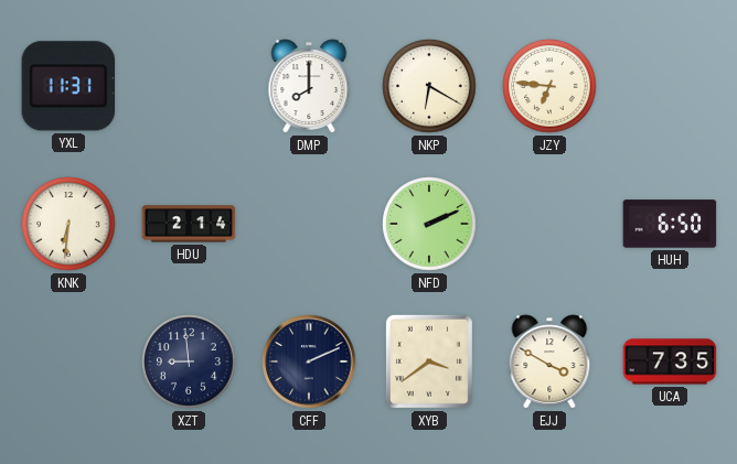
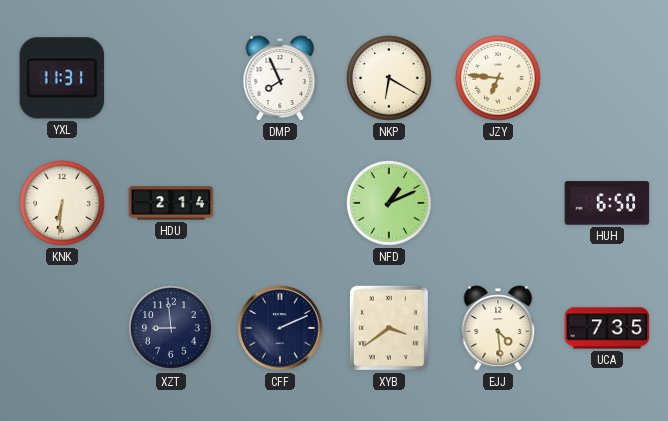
DMP: 8:00 -> 7:56
NFD: 2:11 -> 1:11
EJJ: 3:50 -> 4:29
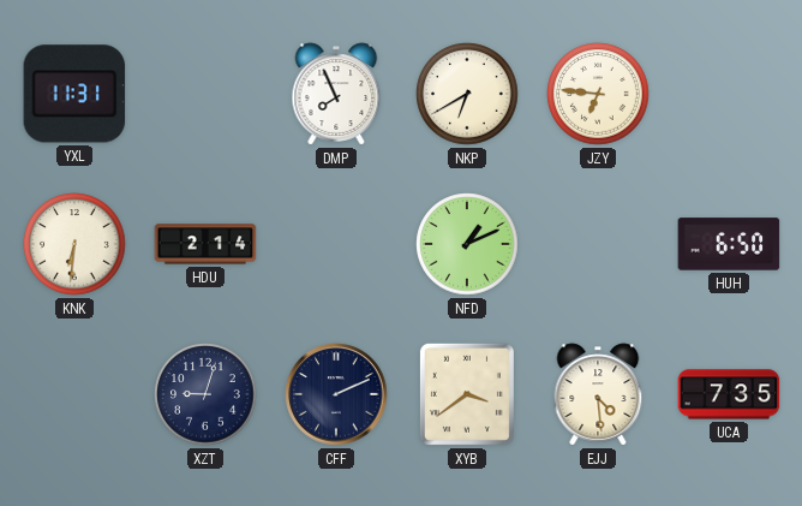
NKP: 6:20 -> 6:40
XZT: 8:59 -> 9:03
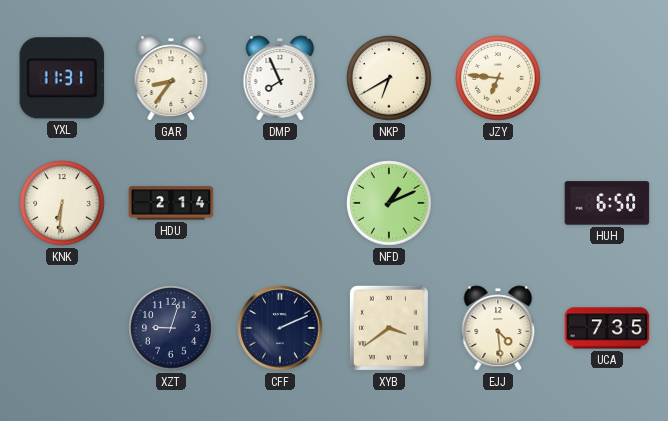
GAR: none -> 8:36
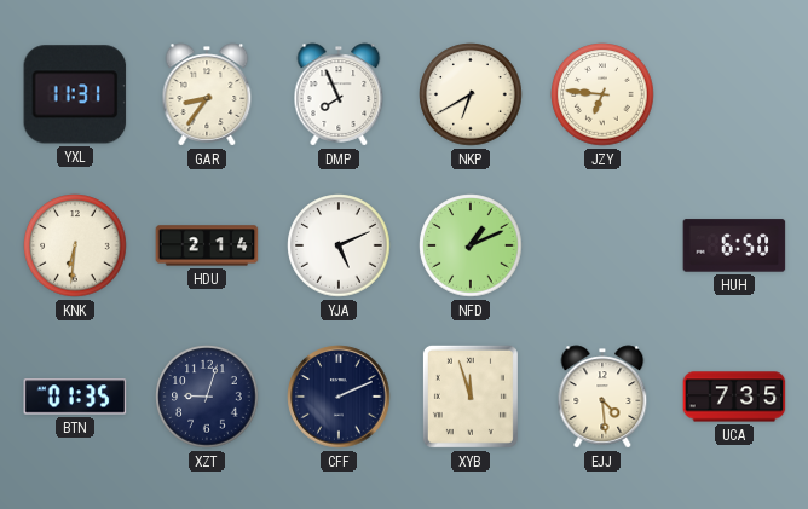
YJA: none -> 5:11
BTN: none -> 01:35
XYB: 3:39 -> 11:57
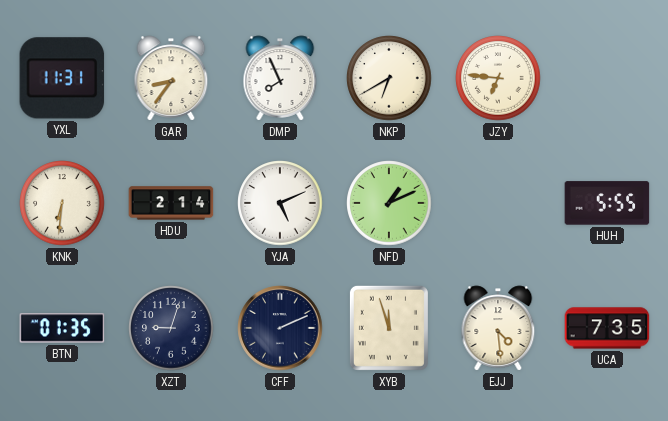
HUH: 6:50 -> 5:55
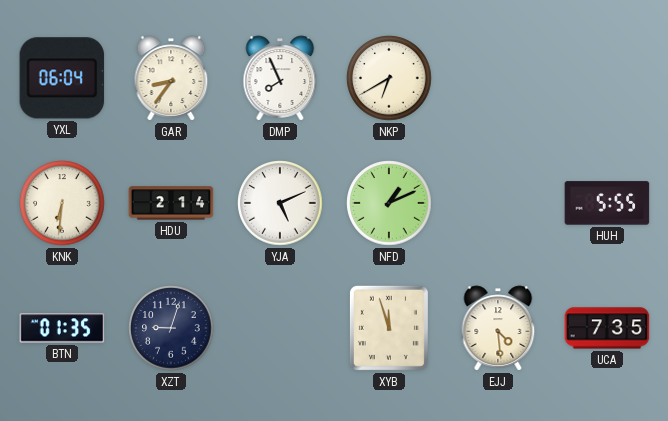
YXL: 11:31 -> 06:04
JZY: 6:46 -> none
CFF: 2:11 -> none
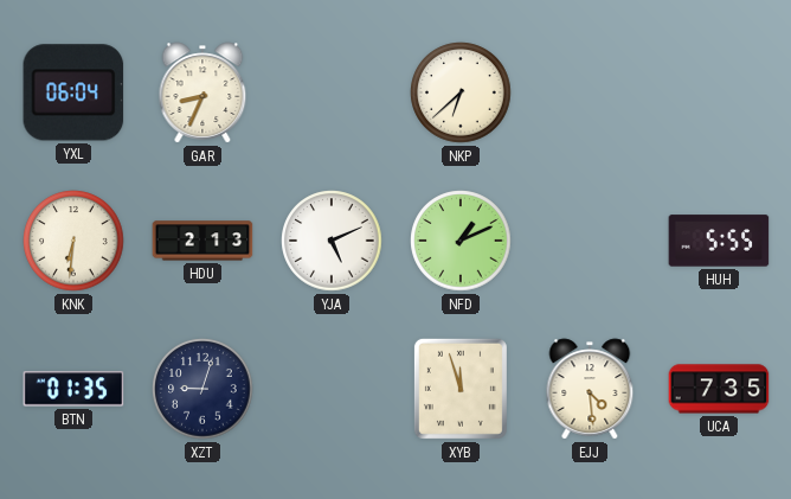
GAR: 8:36 -> 8:34
DMP: 7:56 -> none
NKP: 6:40 -> 6:38
HDU: 2:14 -> 2:13
